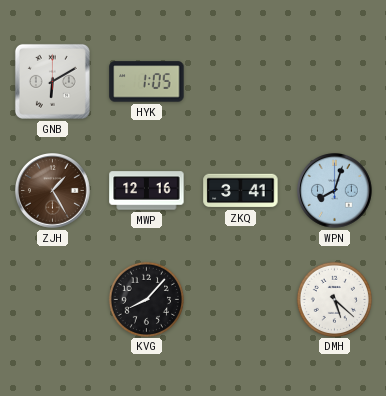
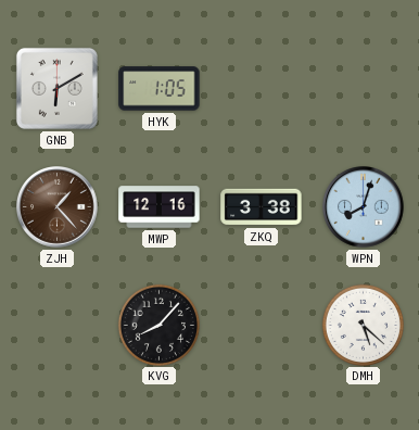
ZJH: 1:25 -> 1:23
ZKQ: 3:41 -> 3:38
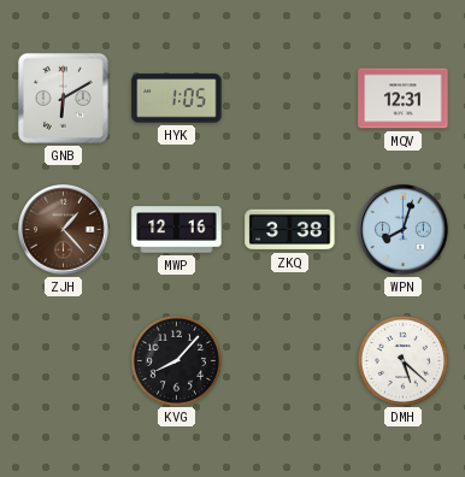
MQV: none -> 12:31
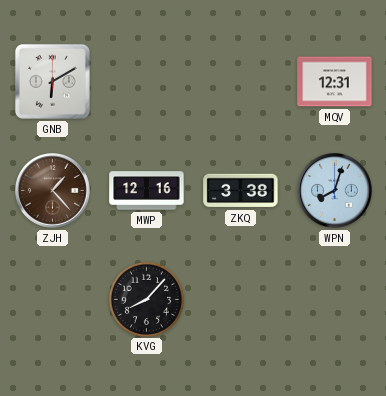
HYK: 1:05 -> none
DMH: 5:22 -> none
